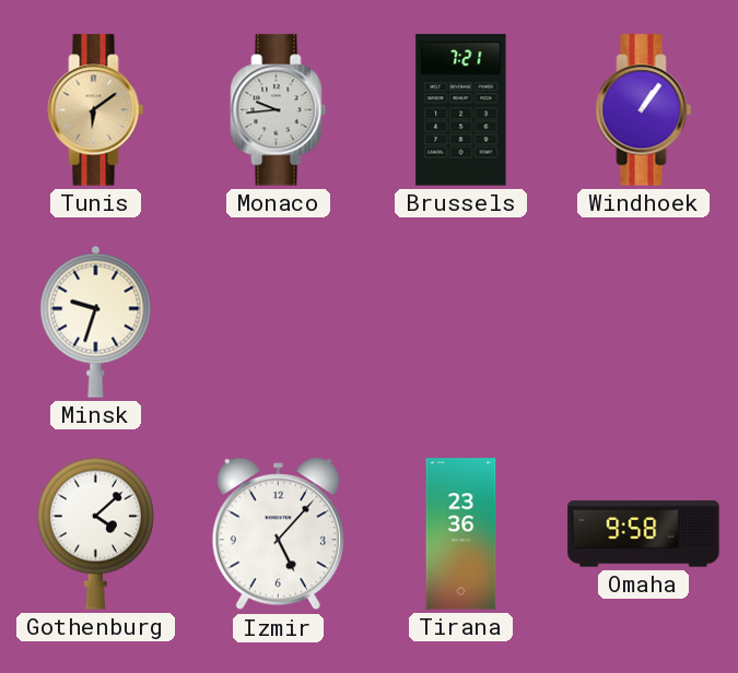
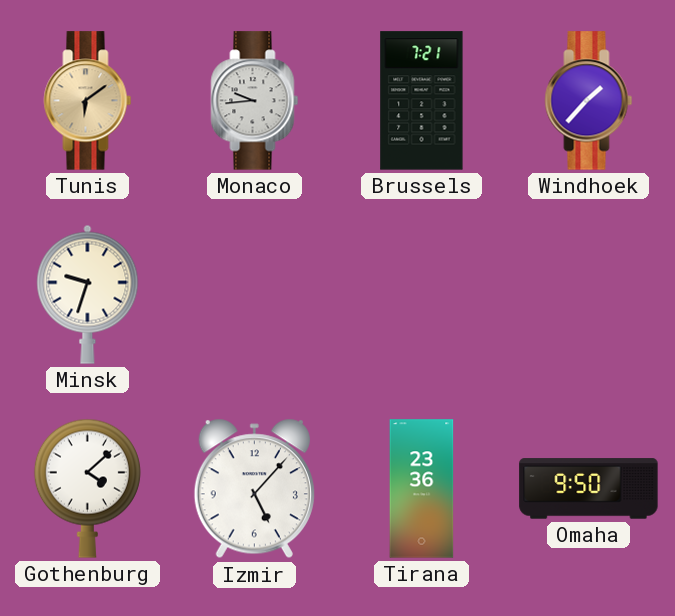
Windhoek: 1:06 -> 1:37
Omaha: 9:58 -> 9:50
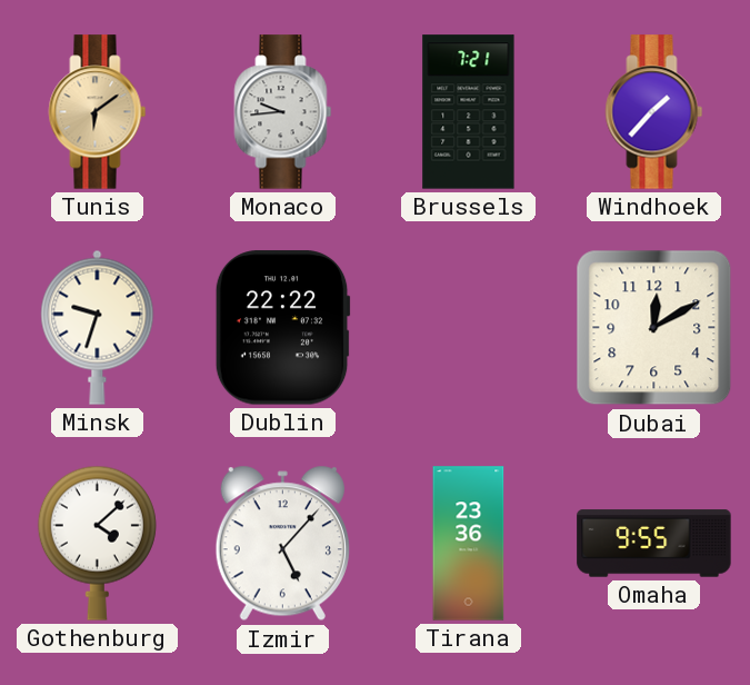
Dublin: none -> 22:22
Dubai: none -> 12:10
Omaha: 9:50 -> 9:55
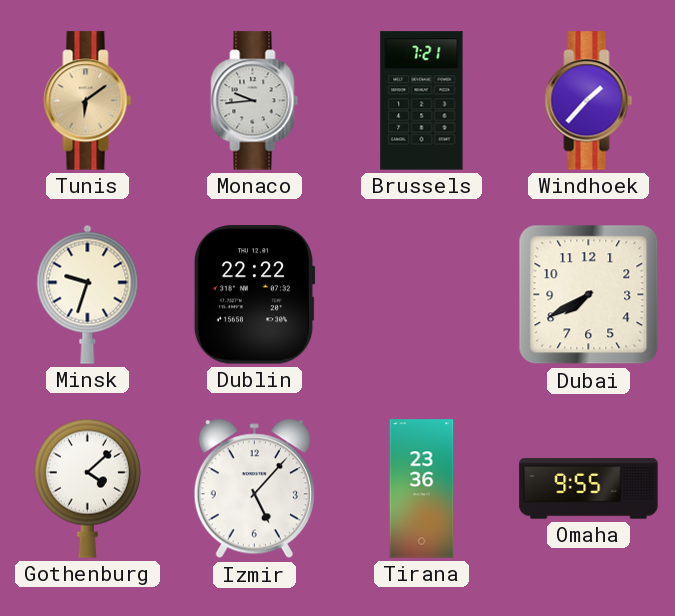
Dubai: 12:10 -> 7:40
